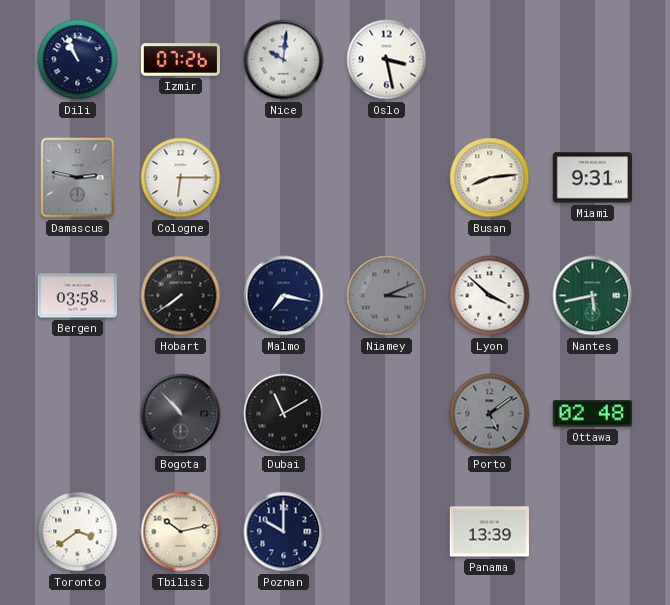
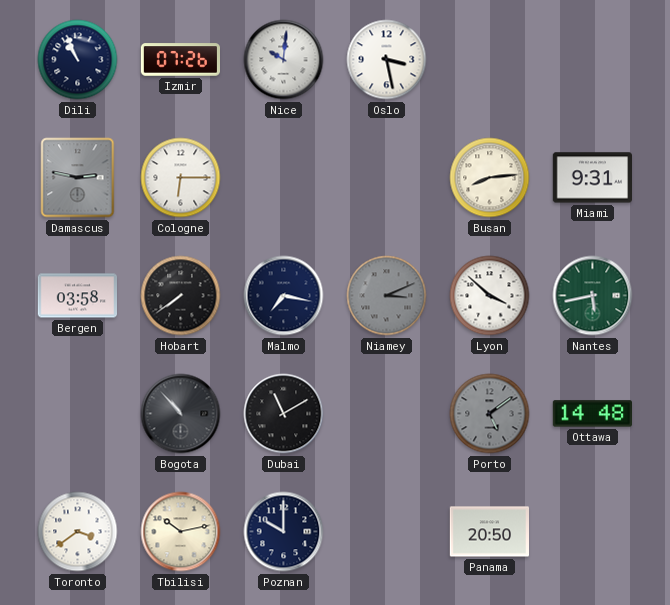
Ottawa: 02:48 -> 14:48
Panama: 13:39 -> 20:50
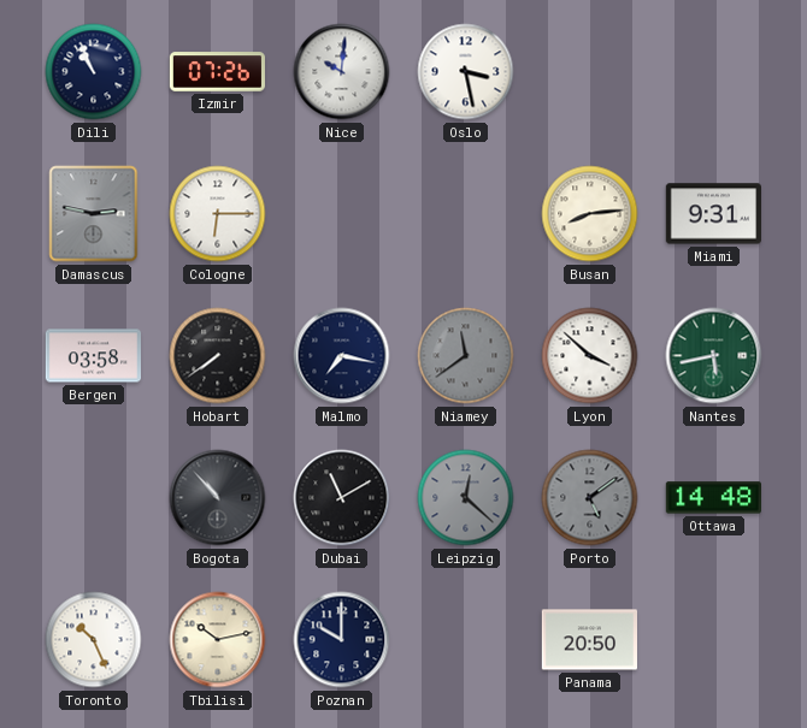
Niamey: 3:11 -> 11:39
Leipzig: none -> 12:22
Toronto: 3:39 -> 10:26
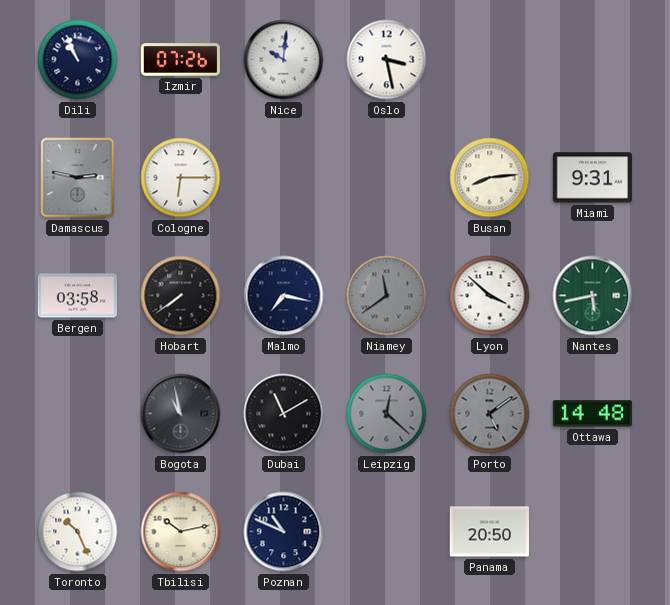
Bogota: 10:53 -> 10:58
Poznan: 10:00 -> 10:49
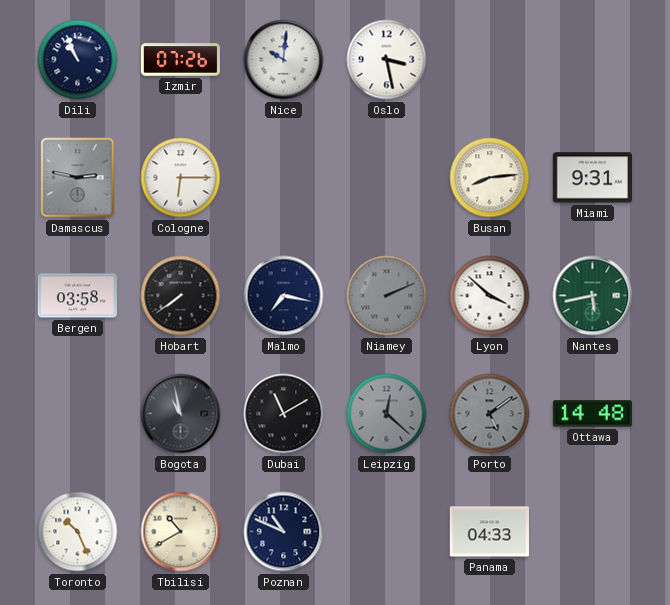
Niamey: 11:39 -> 2:11
Tbilisi: 10:13 -> 10:40
Panama: 20:50 -> 04:33
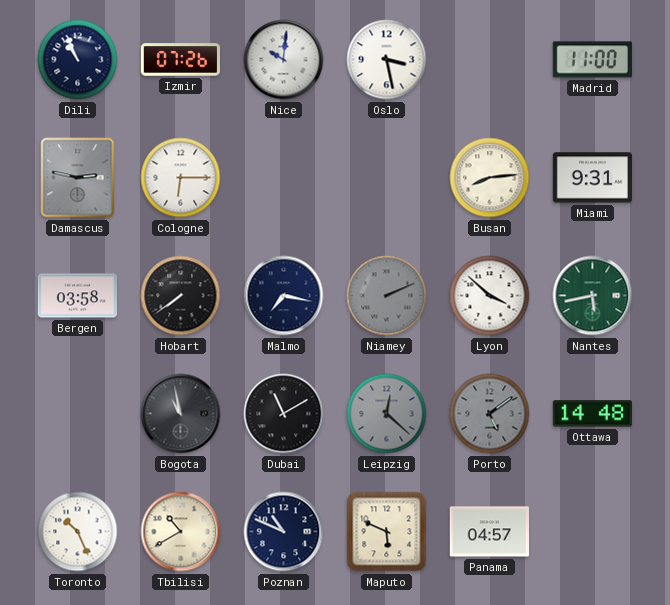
Madrid: none -> 11:00
Maputo: none -> 5:49
Panama: 04:33 -> 04:57
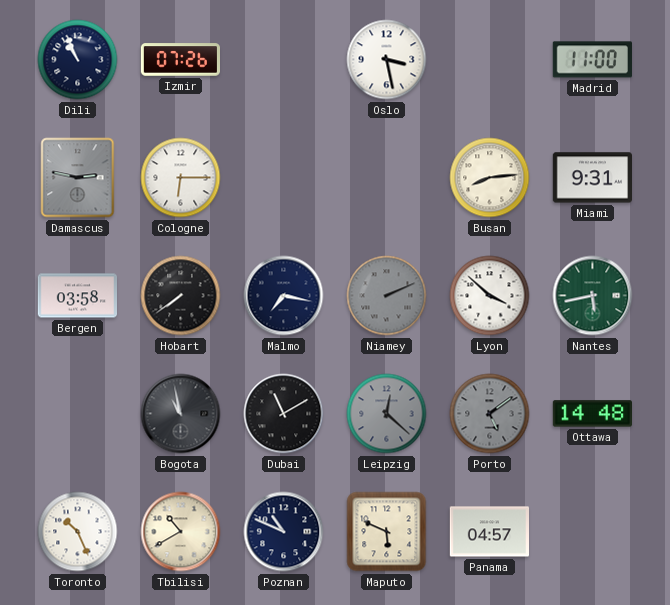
Nice: 10:01 -> none
